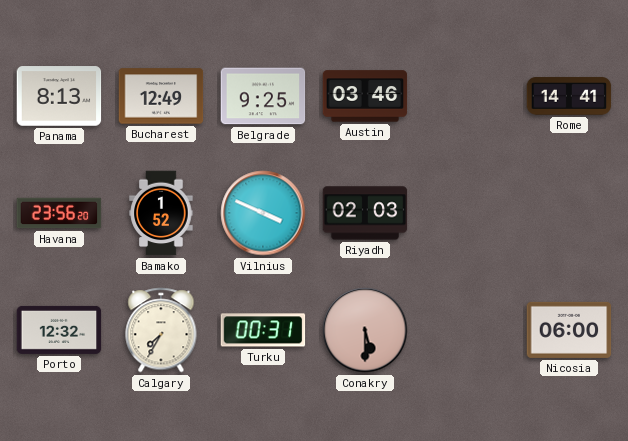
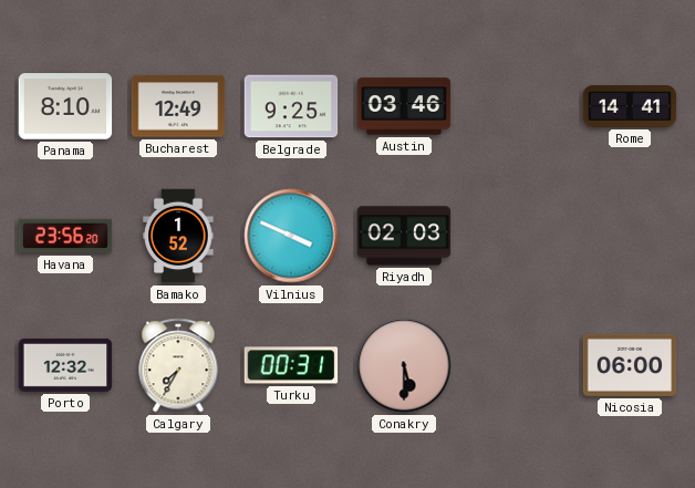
Panama: 8:13 -> 8:10
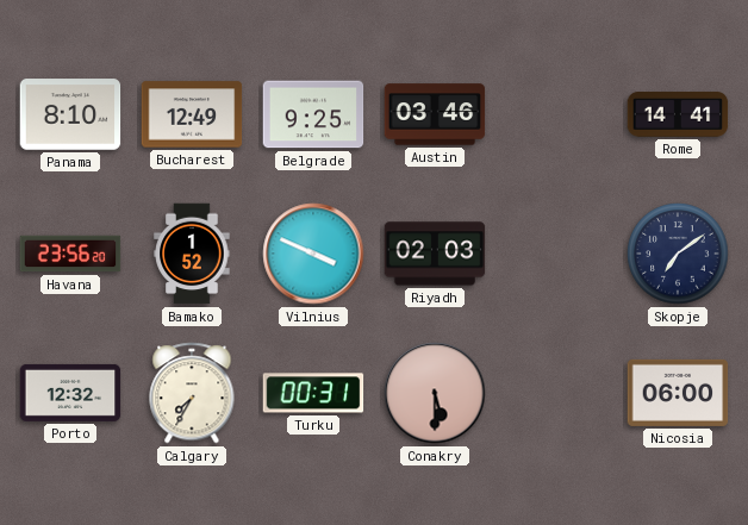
Skopje: none -> 7:09
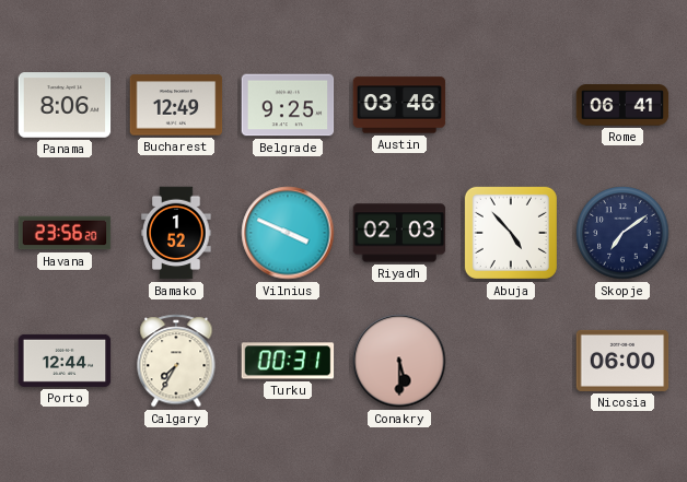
Panama: 8:10 -> 8:06
Rome: 14:41 -> 06:41
Abuja: none -> 4:53
Porto: 12:32 -> 12:44
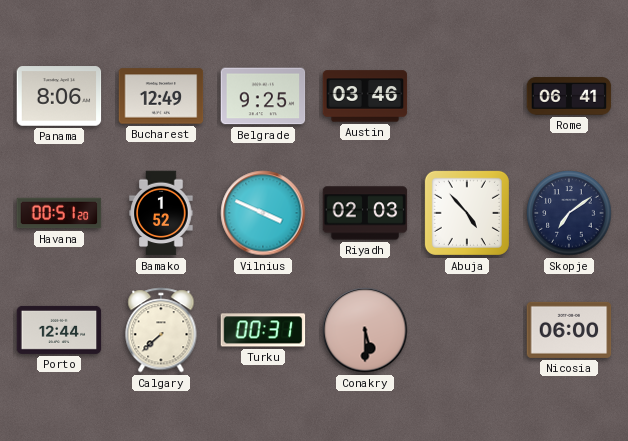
Havana: 23:56 -> 00:51
Calgary: 7:35 -> 7:38
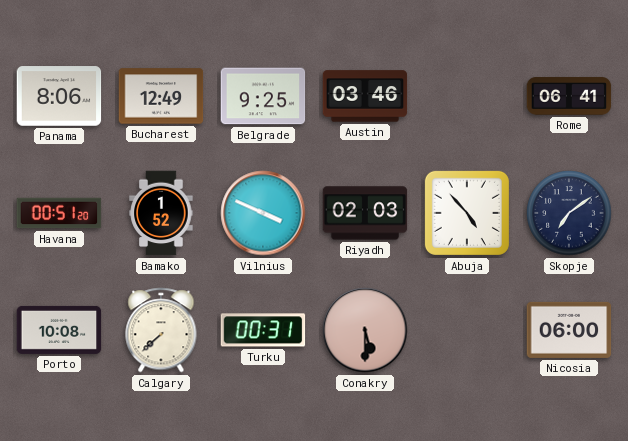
Porto: 12:44 -> 10:08
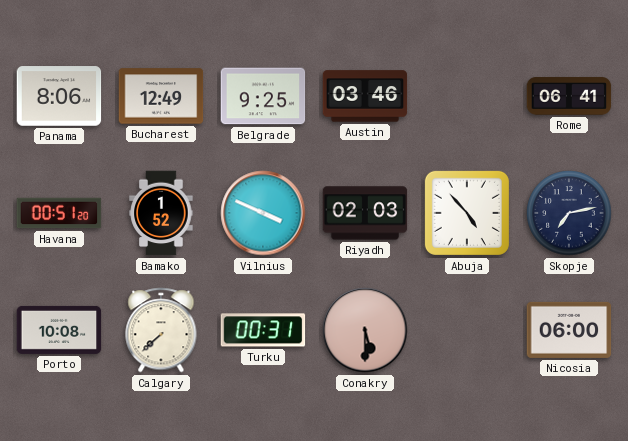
Skopje: 7:09 -> 7:13
